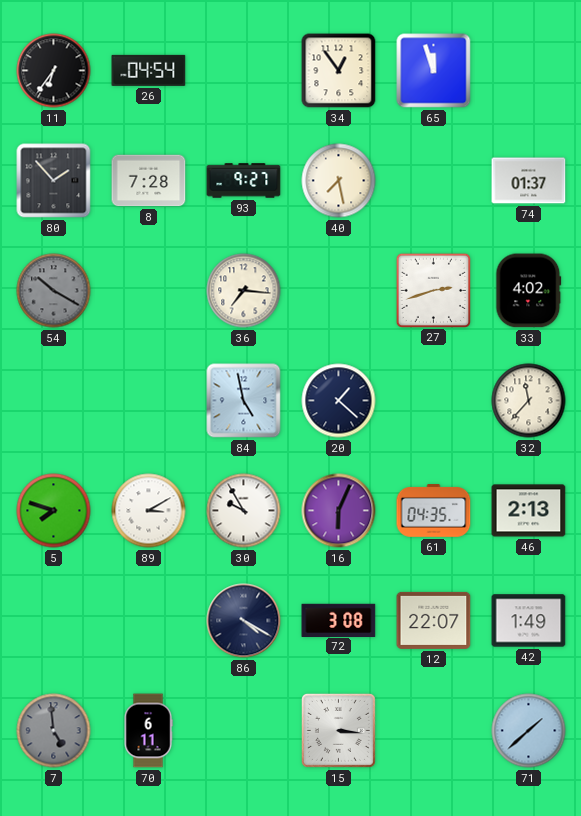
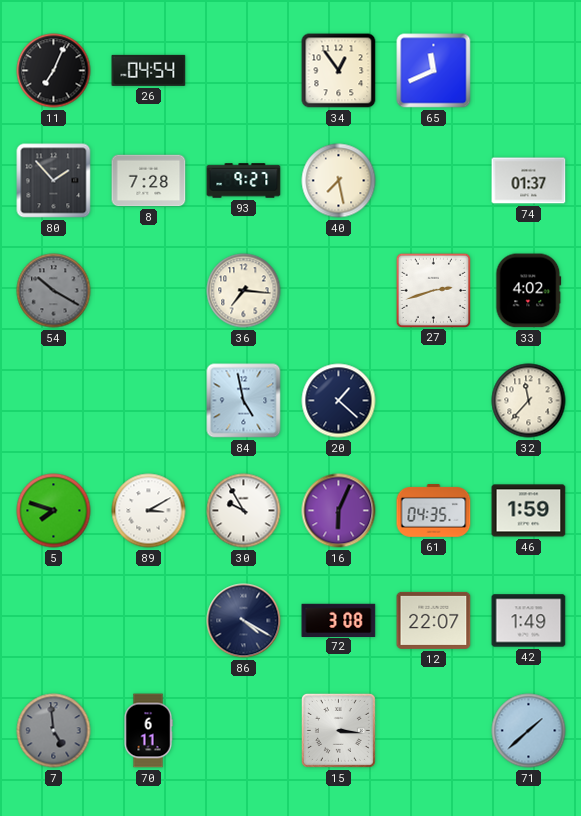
11: 6:36 -> 7:04
65: 11:57 -> 11:41
46: 2:13 -> 1:59
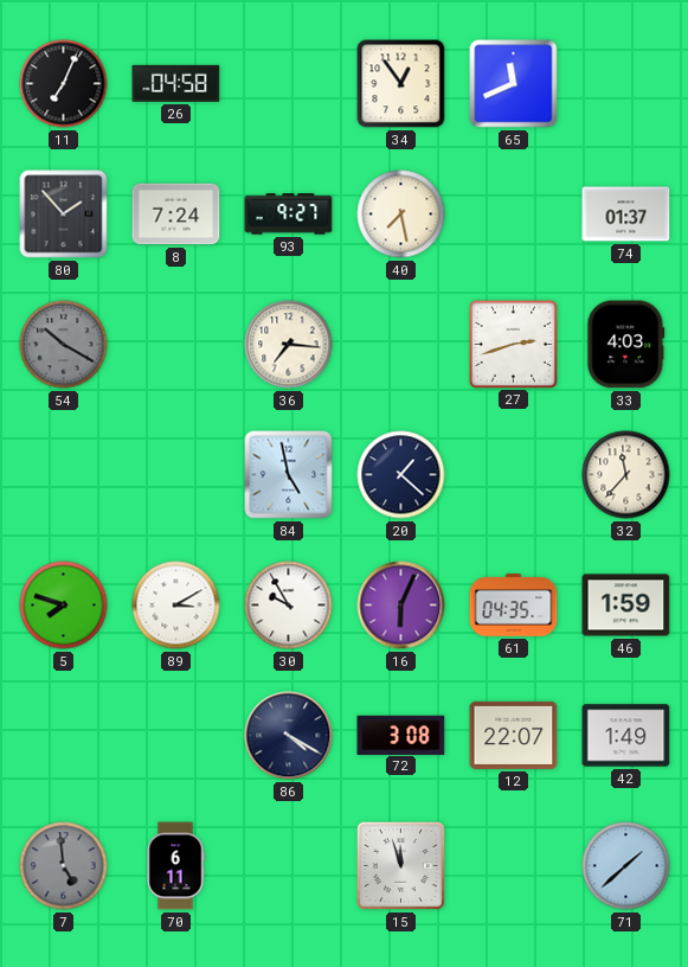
26: 04:54 -> 04:58
8: 7:28 -> 7:24
33: 4:02 -> 4:03
15: 3:16 -> 11:57
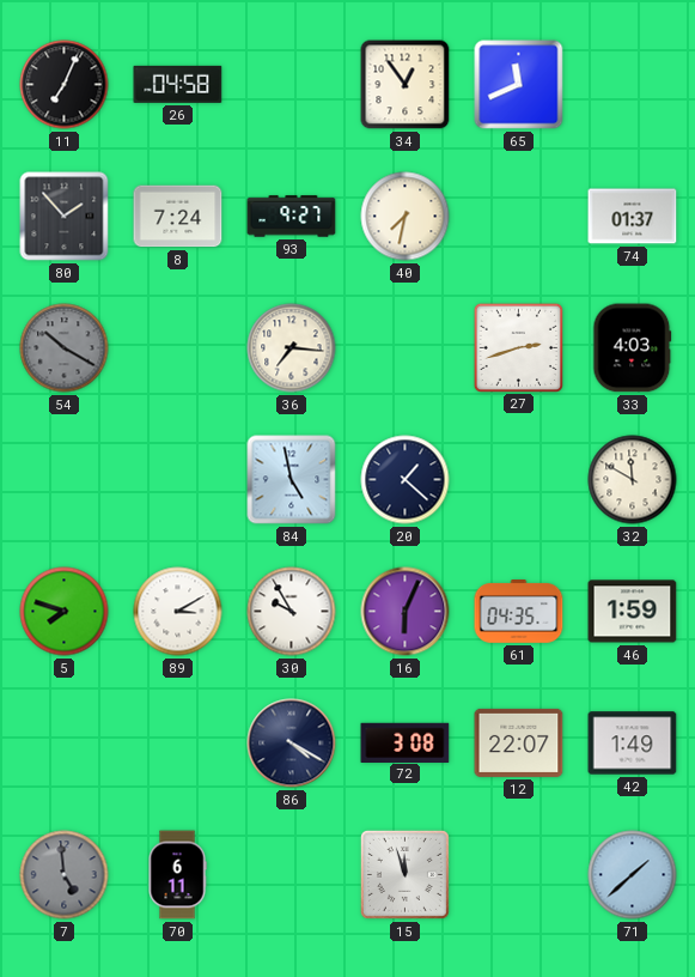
40: 7:28 -> 7:32
32: 11:37 -> 11:50
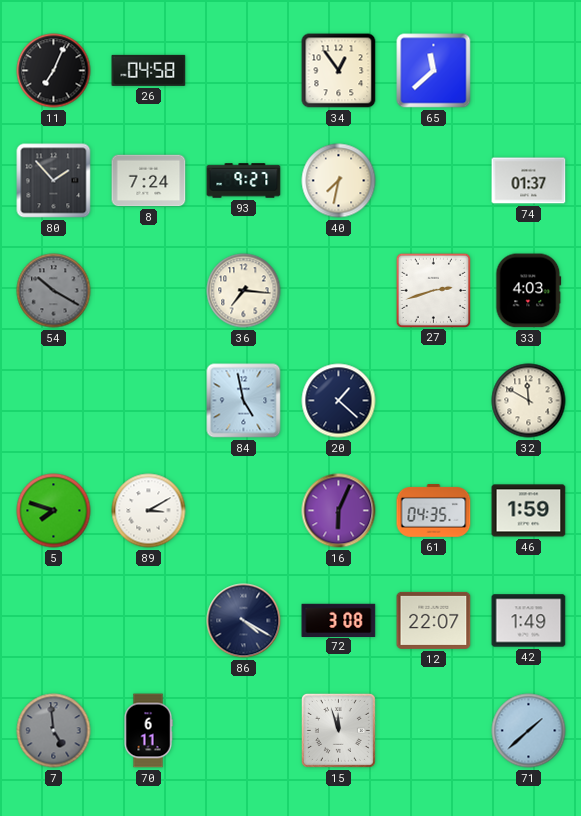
65: 11:41 -> 11:38
30: 9:55 -> none
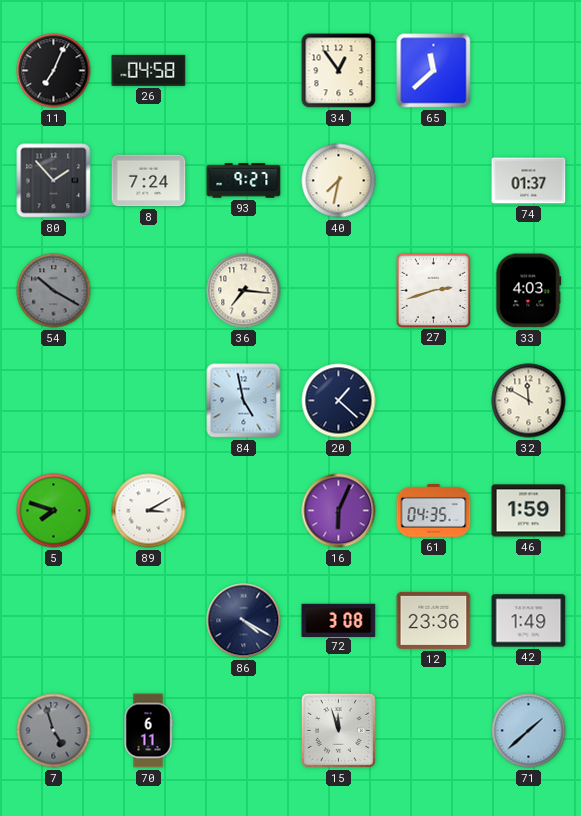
12: 22:07 -> 23:36
7: 4:59 -> 4:57
